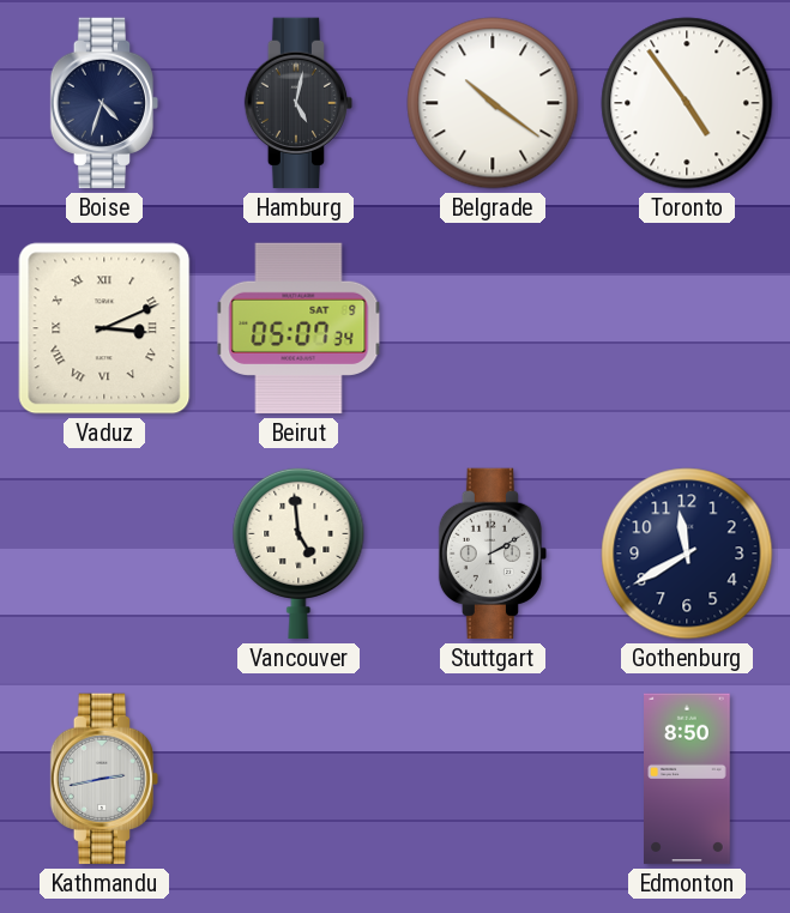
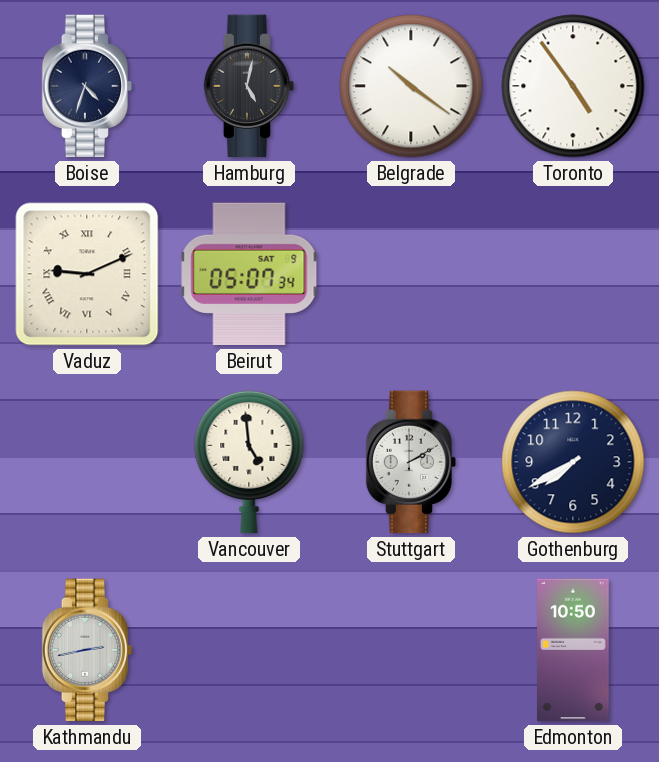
Vaduz: 3:11 -> 9:11
Gothenburg: 11:40 -> 7:40
Edmonton: 8:50 -> 10:50
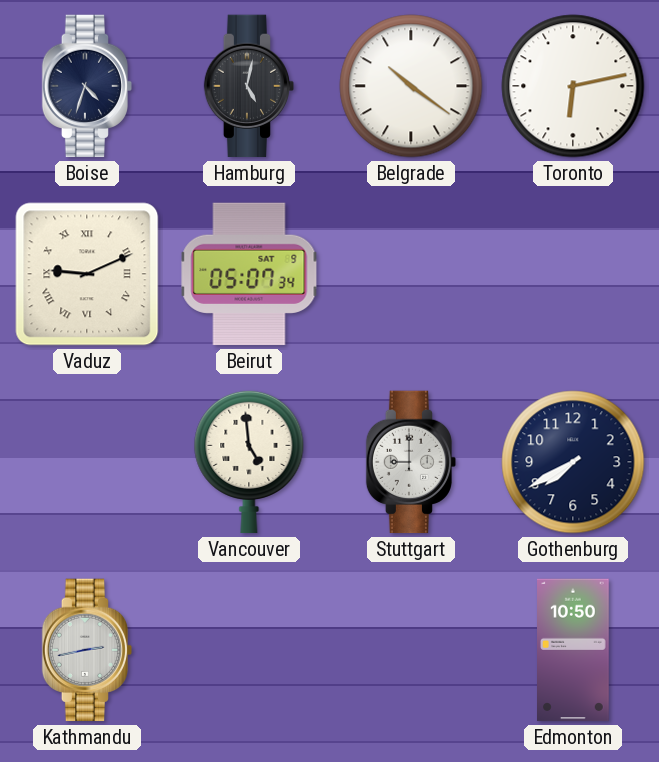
Toronto: 4:54 -> 6:13
Stuttgart: 2:10 -> 9:00
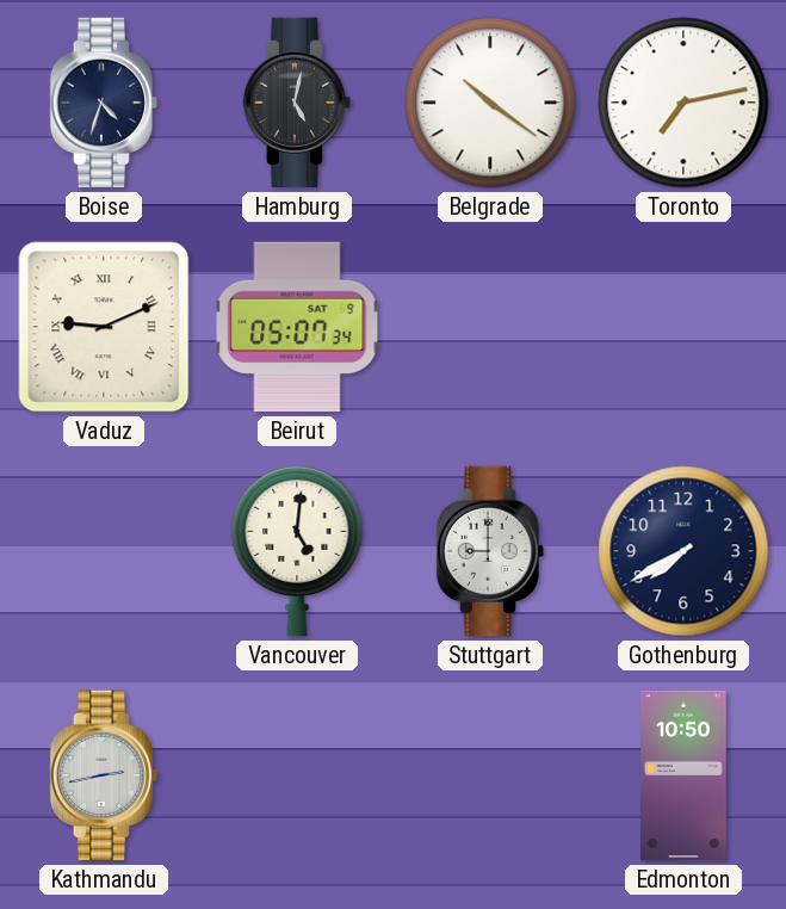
Toronto: 6:13 -> 7:13
Vancouver: 4:59 -> 5:01
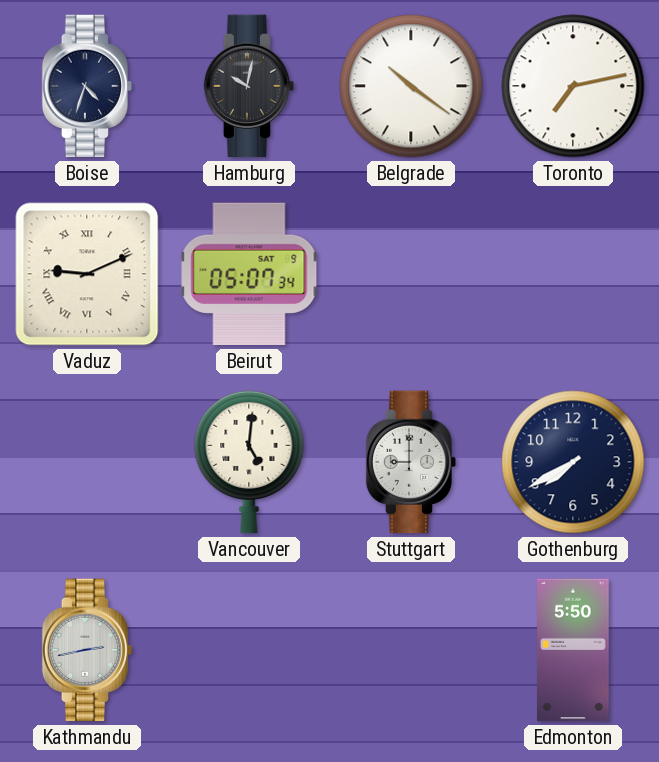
Hamburg: 5:02 -> 10:02
Edmonton: 10:50 -> 5:50
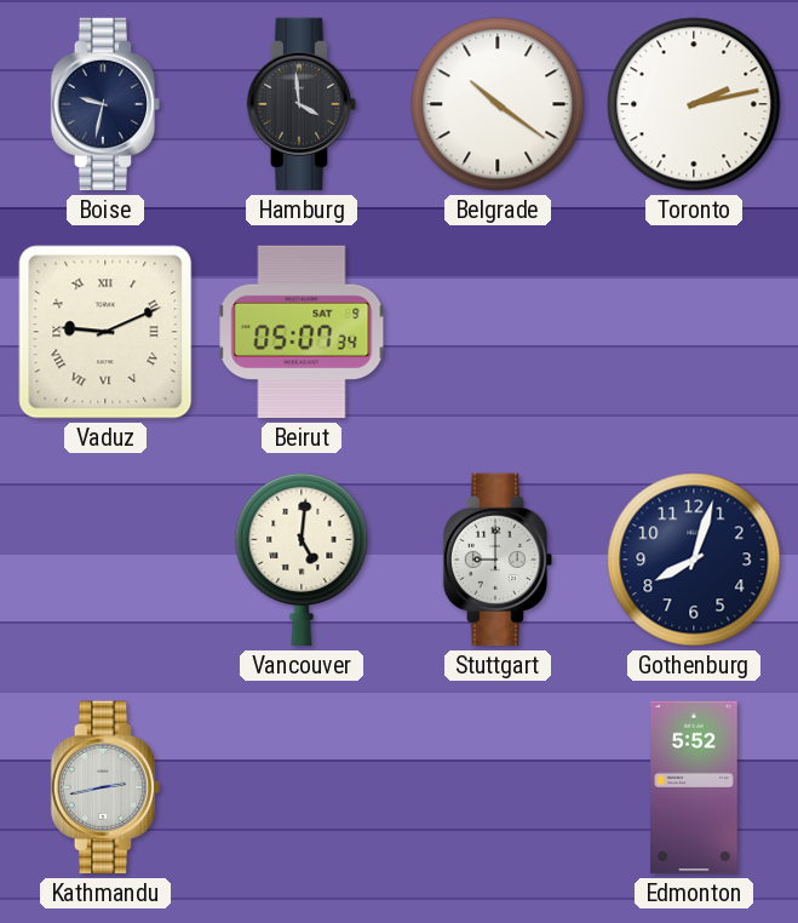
Boise: 4:33 -> 9:32
Hamburg: 10:02 -> 3:59
Toronto: 7:13 -> 2:13
Gothenburg: 7:40 -> 8:03
Edmonton: 5:50 -> 5:52
